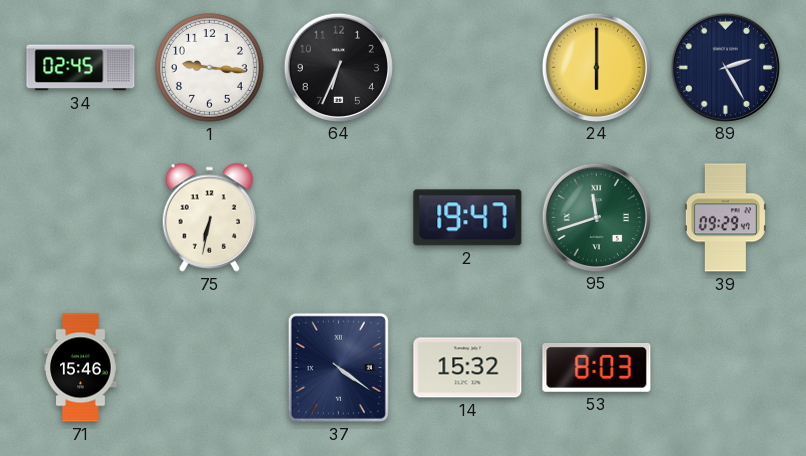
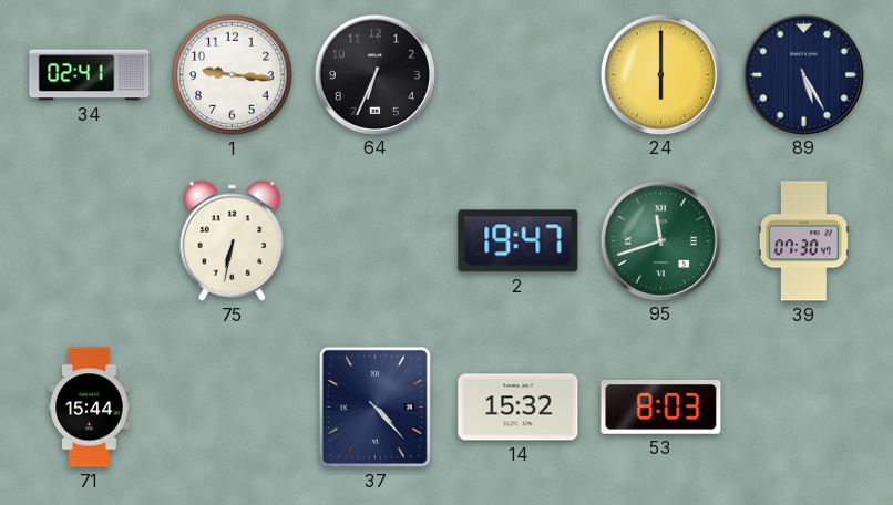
34: 02:45 -> 02:41
89: 2:25 -> 5:25
39: 09:29 -> 07:30
71: 15:46 -> 15:44
37: 4:21 -> 4:23
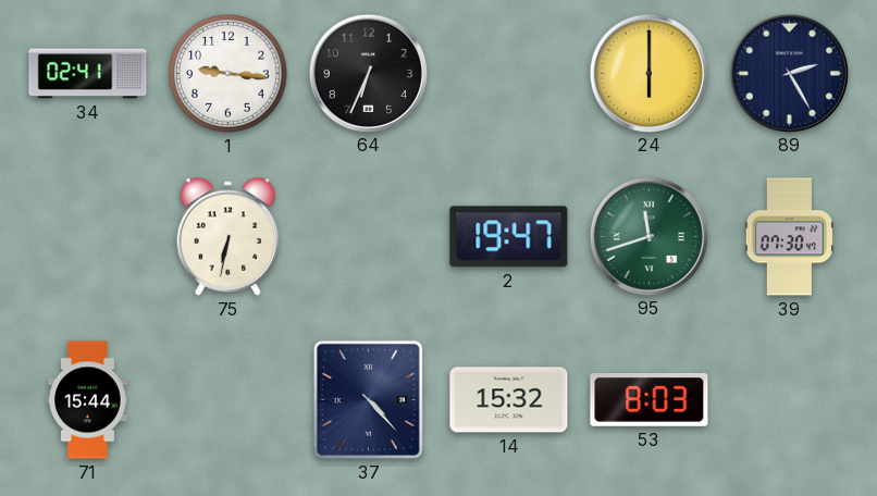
89: 5:25 -> 2:25
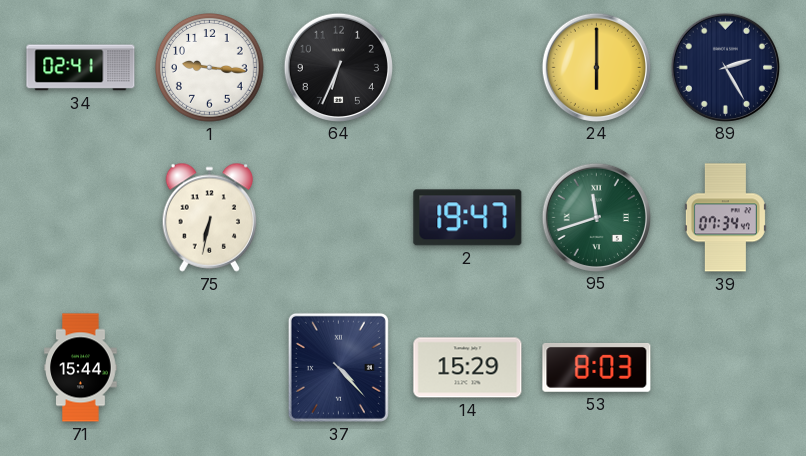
39: 07:30 -> 07:34
14: 15:32 -> 15:29
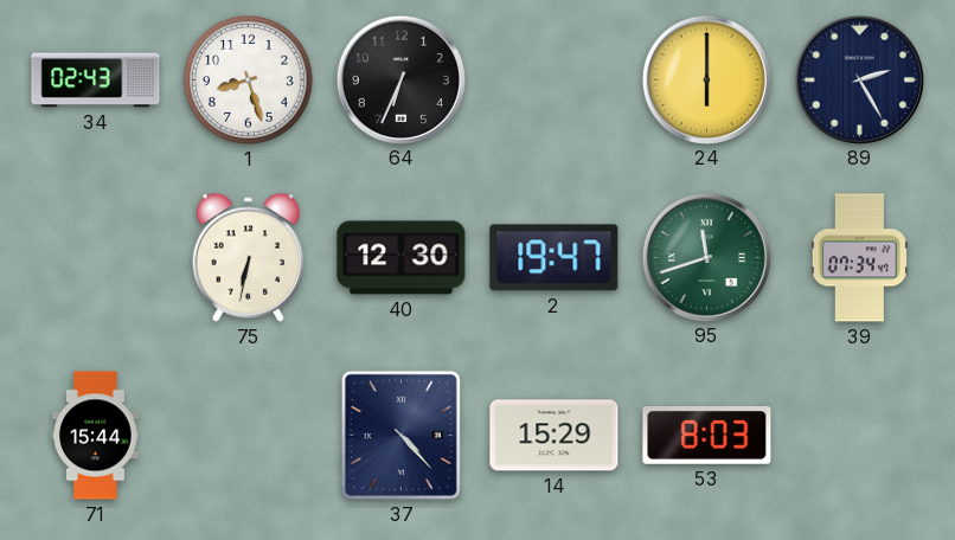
34: 02:41 -> 02:43
1: 9:16 -> 8:27
40: none -> 12:30
